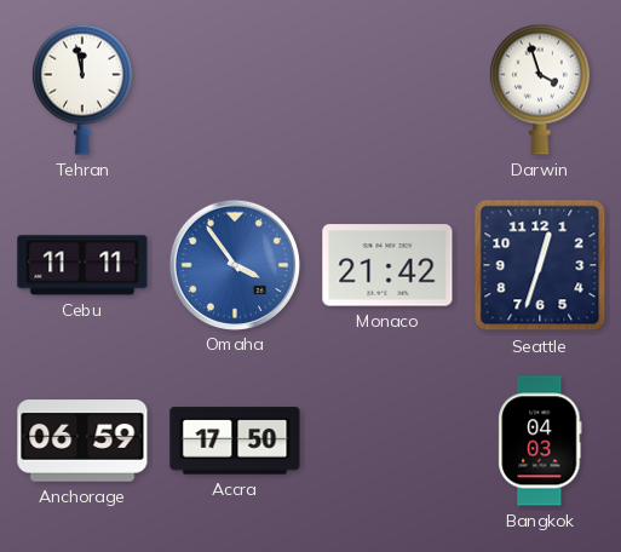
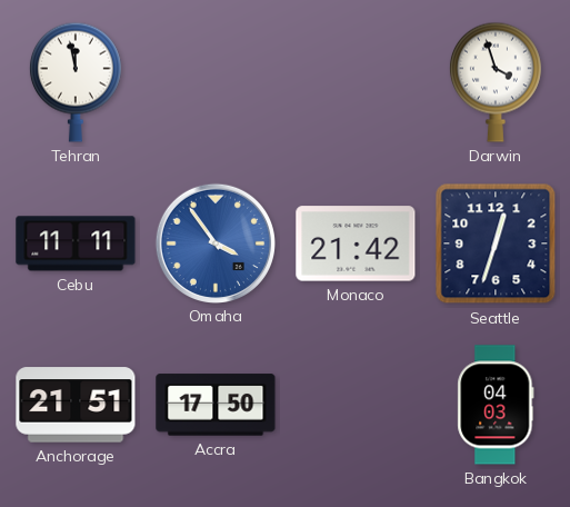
Anchorage: 06:59 -> 21:51
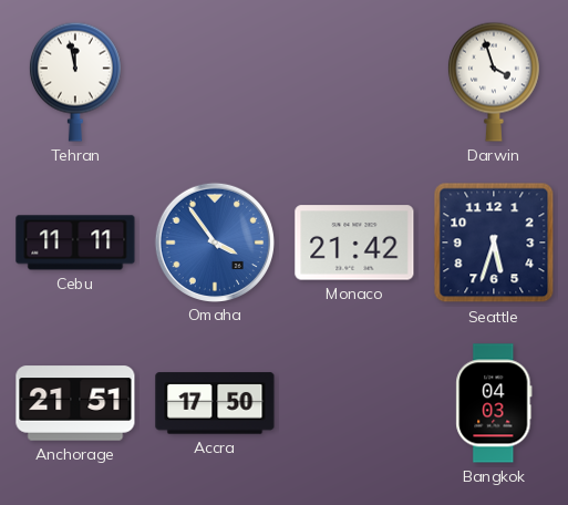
Seattle: 12:33 -> 5:33
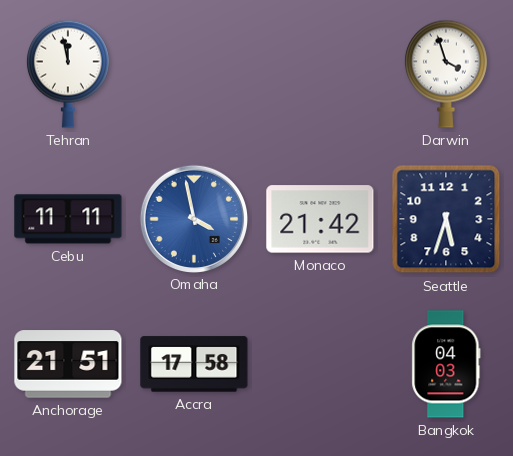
Omaha: 3:54 -> 3:58
Accra: 17:50 -> 17:58
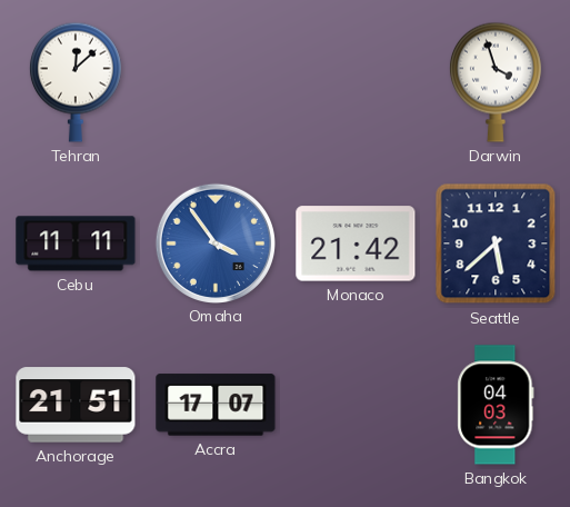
Tehran: 11:58 -> 12:08
Omaha: 3:58 -> 3:54
Seattle: 5:33 -> 5:38
Accra: 17:58 -> 17:07
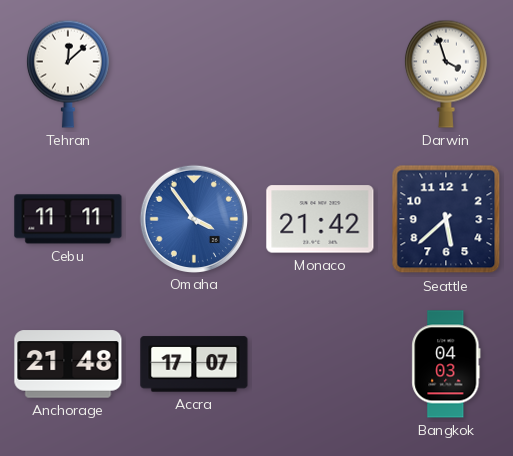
Anchorage: 21:51 -> 21:48
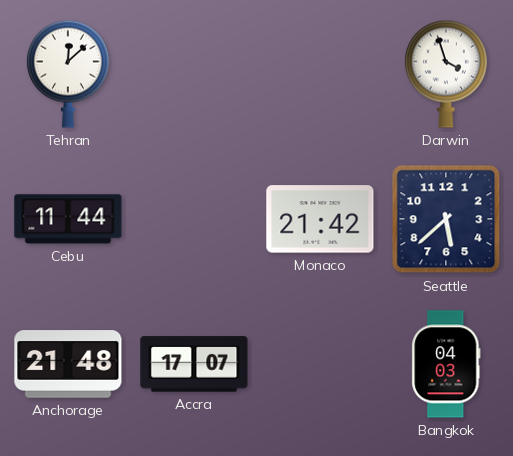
Cebu: 11:11 -> 11:44
Omaha: 3:54 -> none
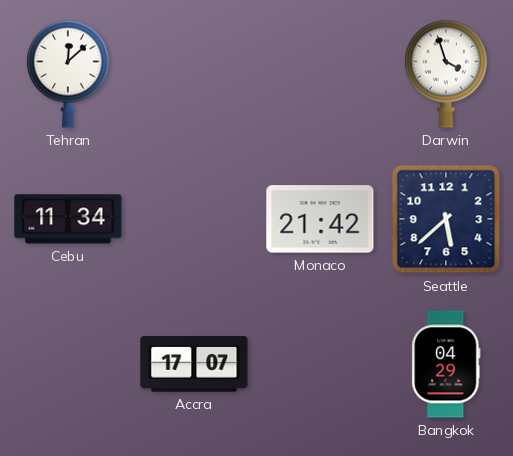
Cebu: 11:44 -> 11:34
Anchorage: 21:48 -> none
Bangkok: 04:03 -> 04:29
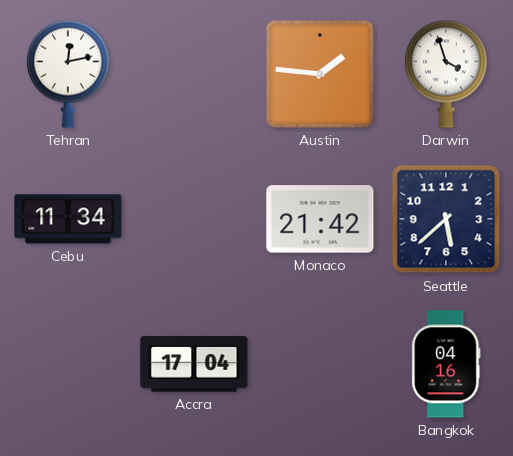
Tehran: 12:08 -> 12:13
Austin: none -> 1:46
Accra: 17:07 -> 17:04
Bangkok: 04:29 -> 04:16
